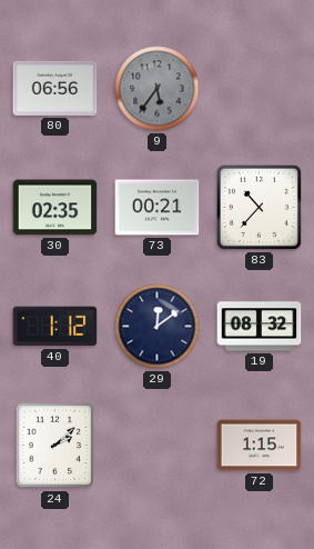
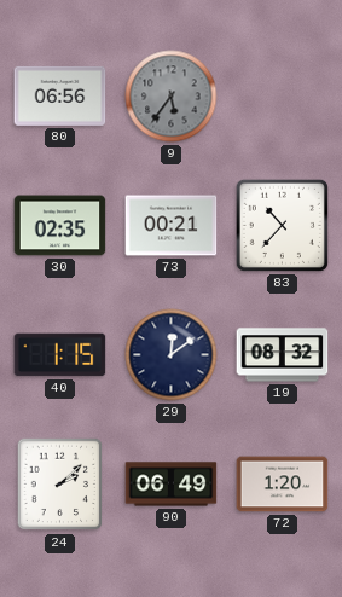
40: 1:12 -> 1:15
90: none -> 06:49
72: 1:15 -> 1:20
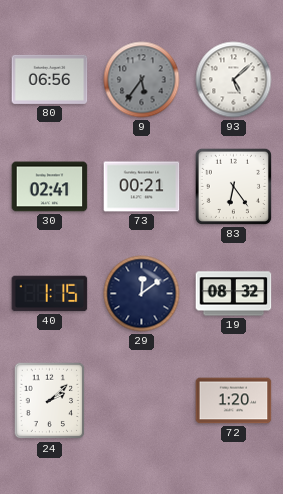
93: none -> 5:08
30: 02:35 -> 02:41
83: 10:37 -> 6:24
90: 06:49 -> none
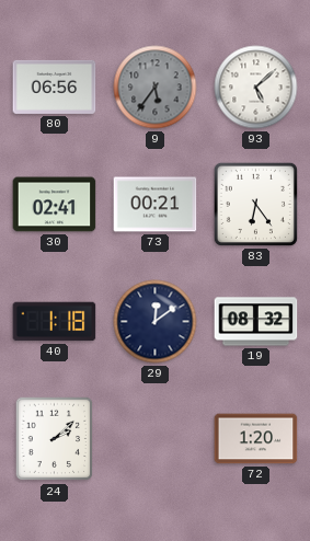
40: 1:15 -> 1:18
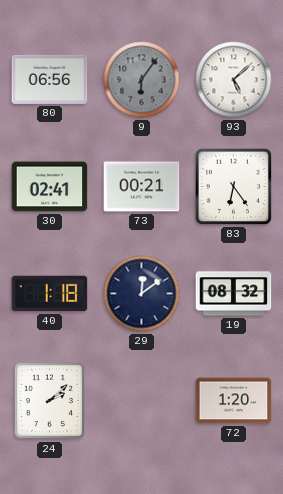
9: 5:36 -> 6:06
